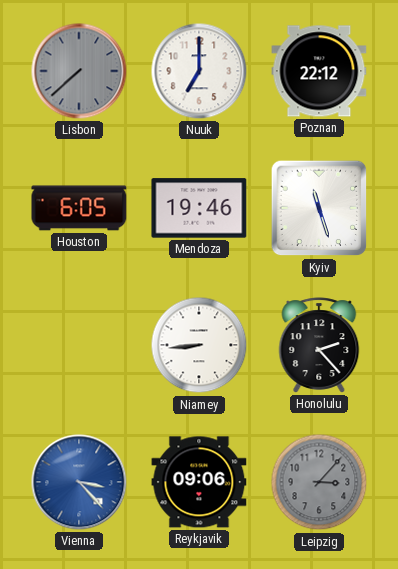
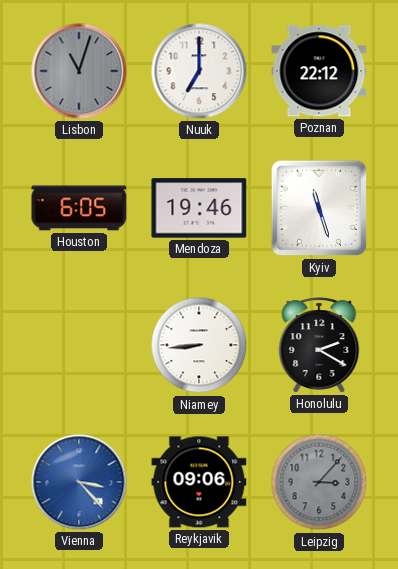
Lisbon: 7:38 -> 11:03
Honolulu: 2:23 -> 2:20
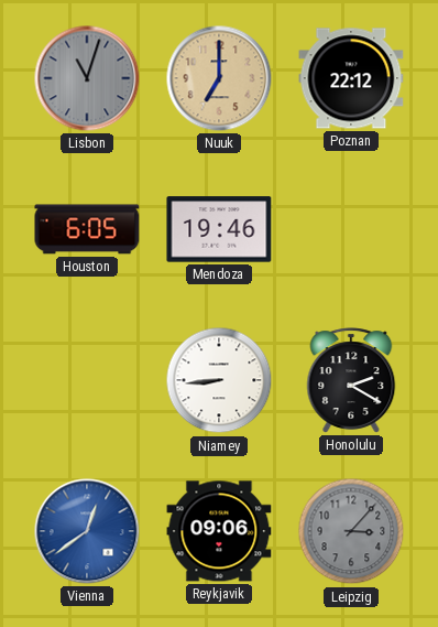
Nuuk dial: white -> champagne
Kyiv: 11:27 -> none
Vienna: 3:23 -> 12:39
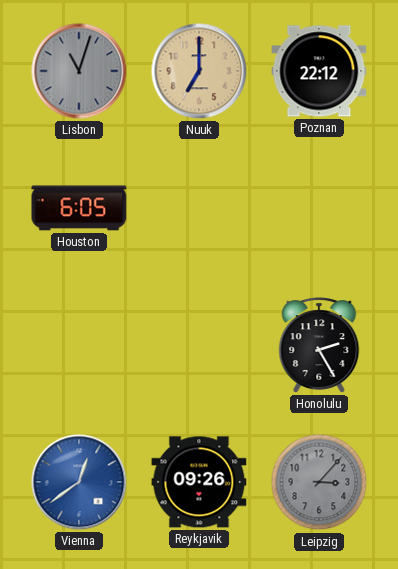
Mendoza: 19:46 -> none
Niamey: 8:44 -> none
Honolulu: 2:20 -> 2:25
Reykjavik: 09:06 -> 09:26
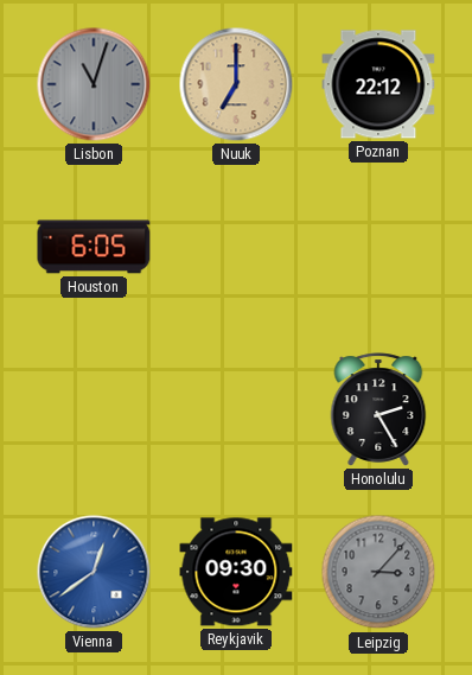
Reykjavik: 09:26 -> 09:30
